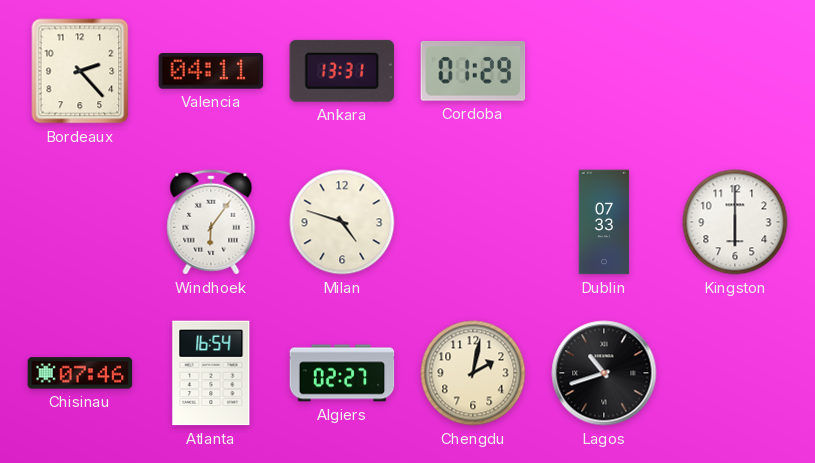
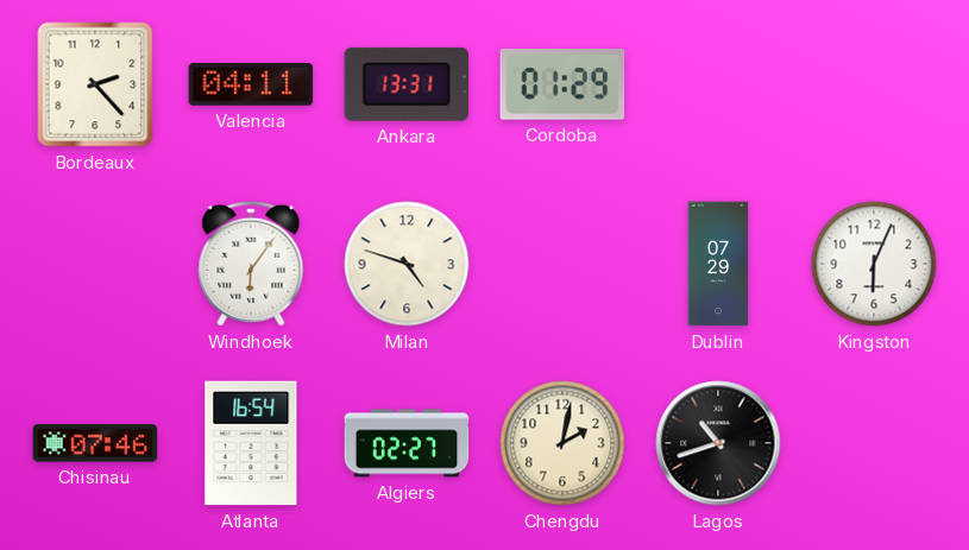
Dublin: 07:33 -> 07:29
Kingston: 6:00 -> 6:04
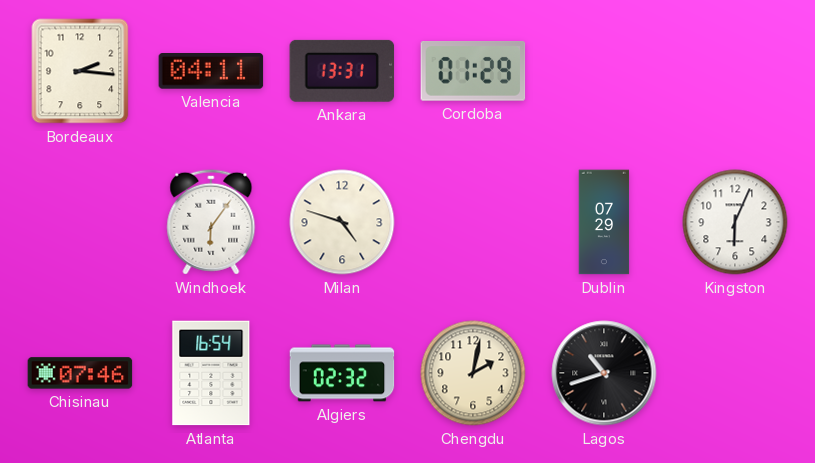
Bordeaux: 2:23 -> 2:16
Algiers: 02:27 -> 02:32
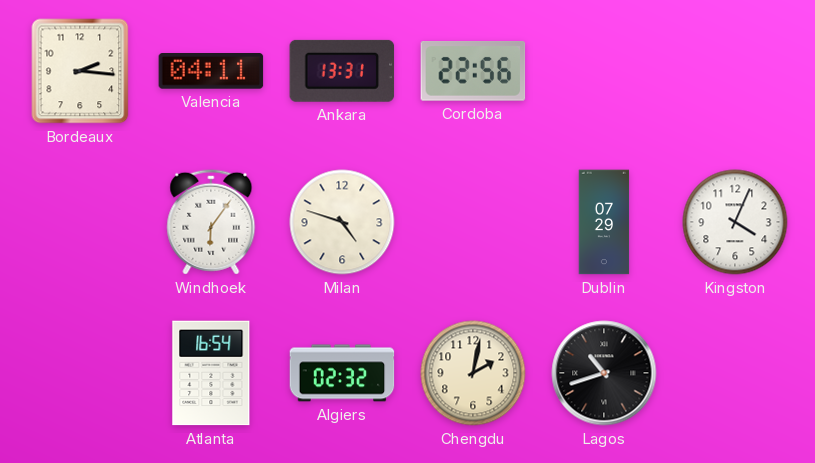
Cordoba: 01:29 -> 22:56
Kingston: 6:04 -> 4:04
Chisinau: 07:46 -> none
